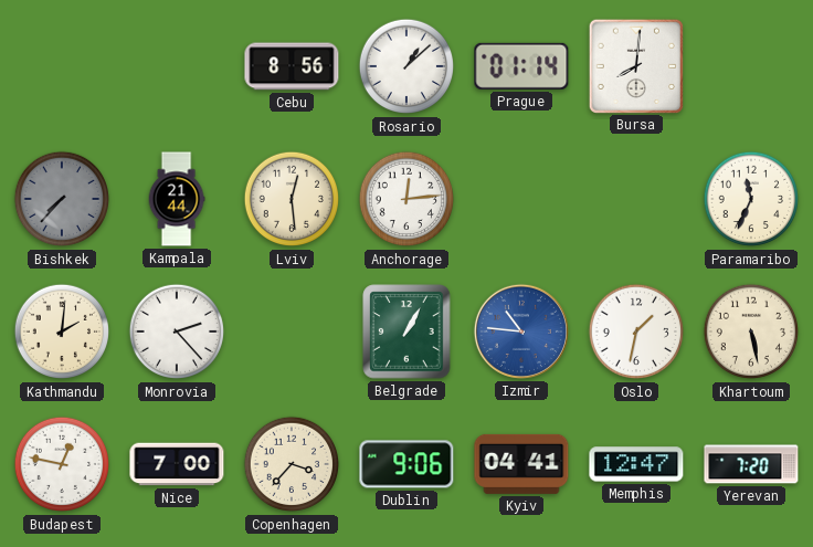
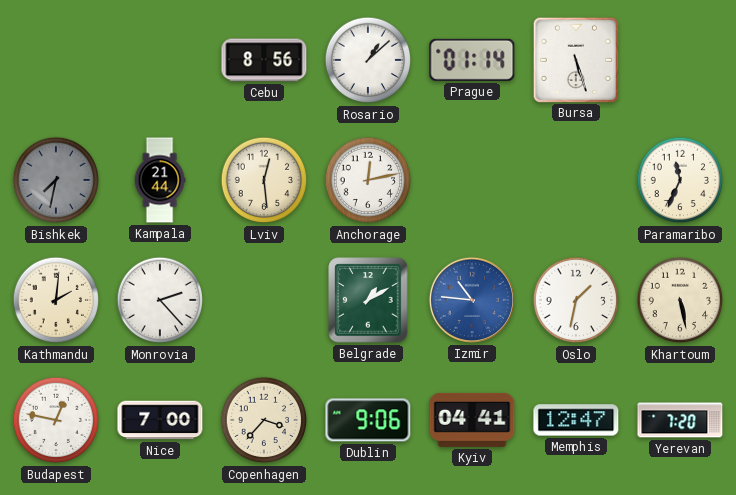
Bursa: 8:01 -> 5:27
Bishkek: 7:37 -> 7:32
Anchorage: 12:14 -> 12:13
Belgrade: 1:05 -> 1:10
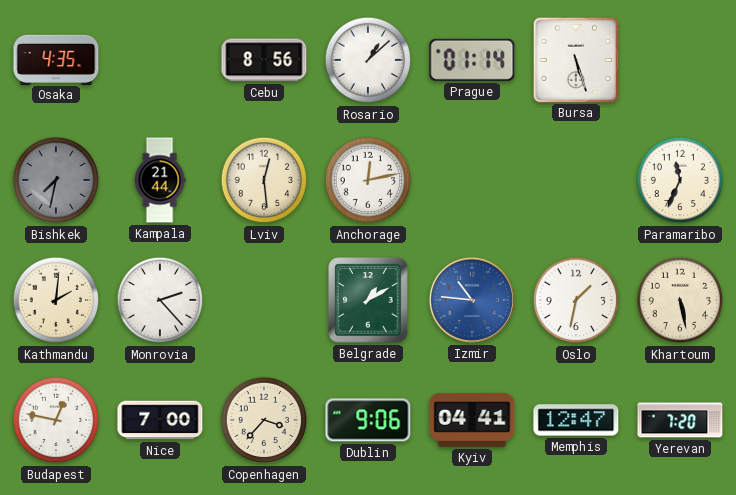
Osaka: none -> 4:35
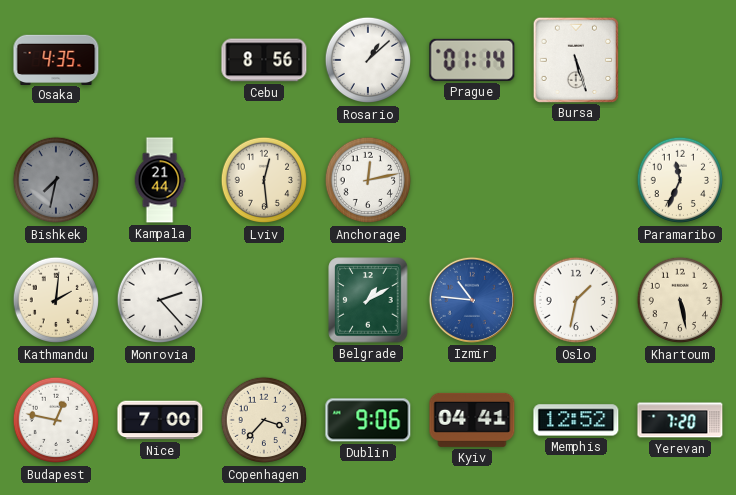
Memphis: 12:47 -> 12:52
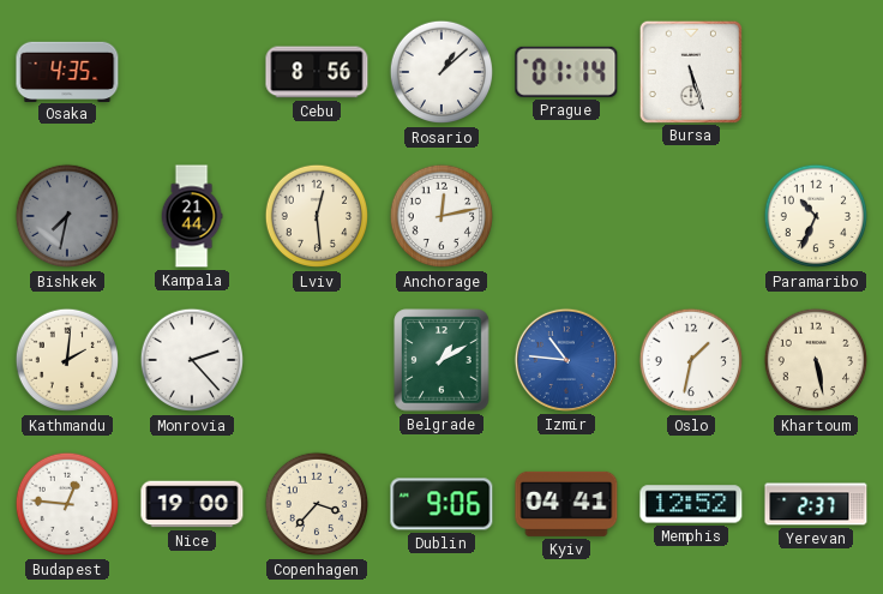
Paramaribo: 11:34 -> 10:34
Budapest: 12:47 -> 12:46
Nice: 7:00 -> 19:00
Yerevan: 7:20 -> 2:37
